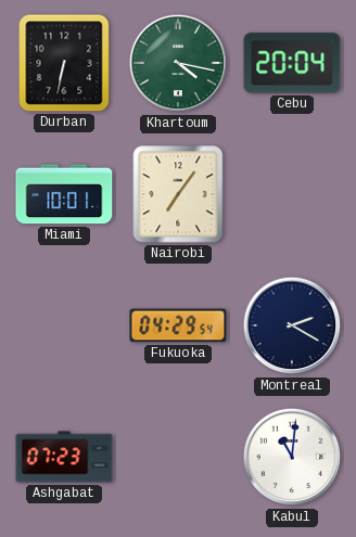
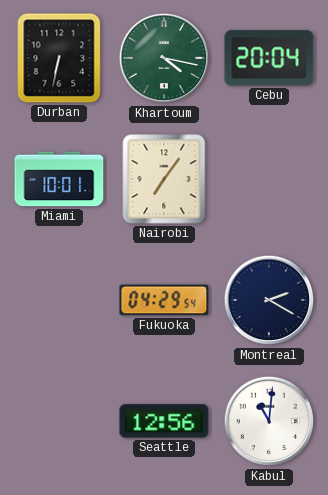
Ashgabat: 07:23 -> none
Seattle: none -> 12:56
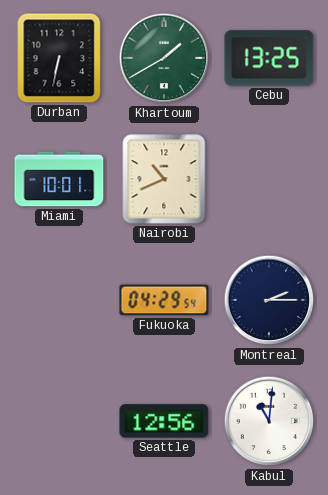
Khartoum: 4:17 -> 1:40
Cebu: 20:04 -> 13:25
Nairobi: 7:06 -> 10:41
Montreal: 2:20 -> 2:15
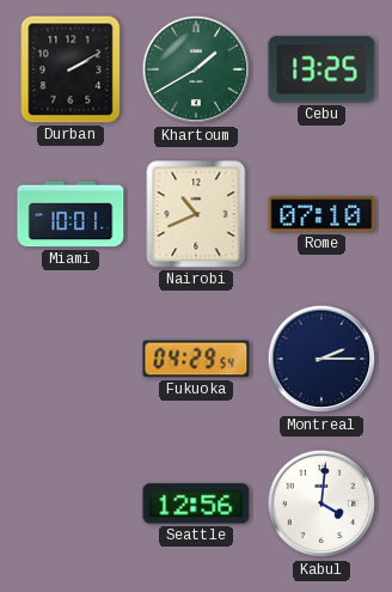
Durban: 6:32 -> 2:10
Rome: none -> 07:10
Kabul: 11:01 -> 4:01
